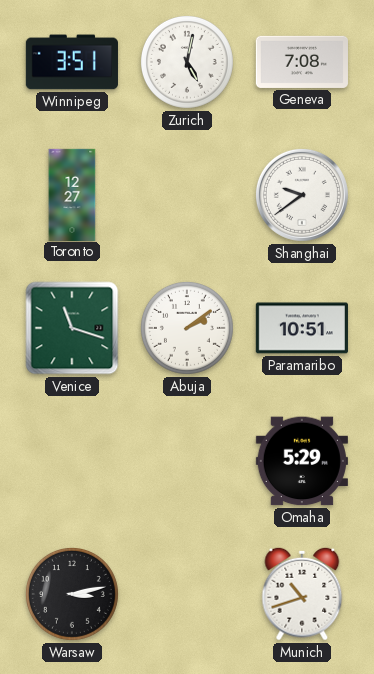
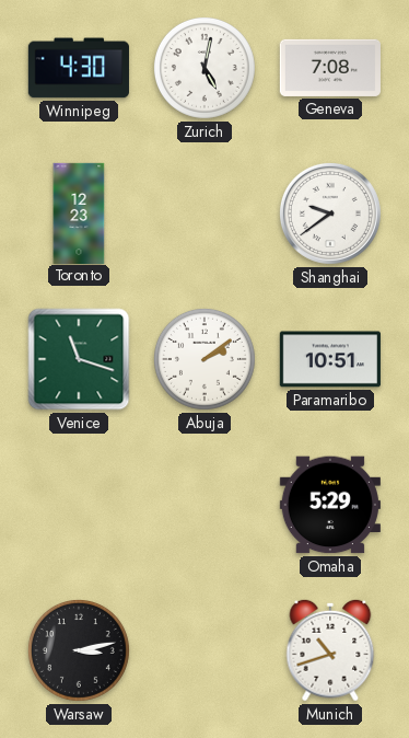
Winnipeg: 3:51 -> 4:30
Toronto: 12:27 -> 12:23
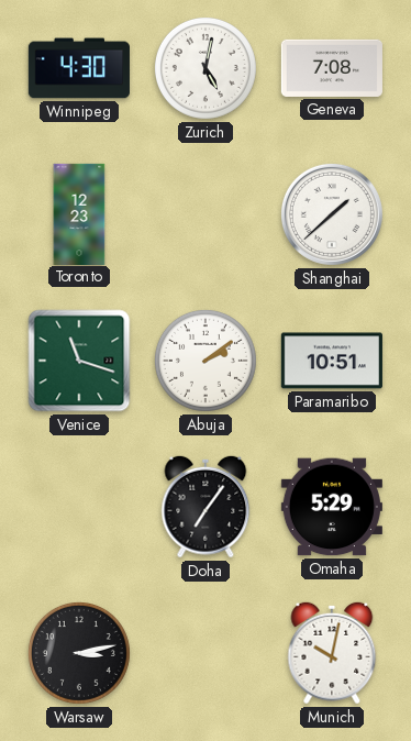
Shanghai: 9:39 -> 1:38
Doha: none -> 7:06
Munich: 10:42 -> 10:02
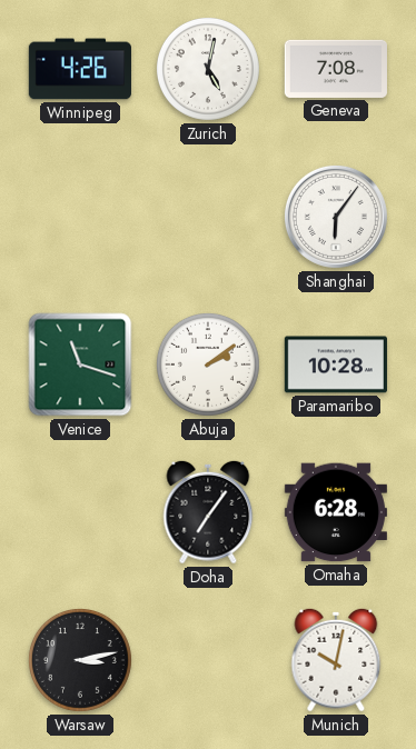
Winnipeg: 4:30 -> 4:26
Toronto: 12:23 -> none
Shanghai: 1:38 -> 6:06
Paramaribo: 10:51 -> 10:28
Omaha: 5:29 -> 6:28
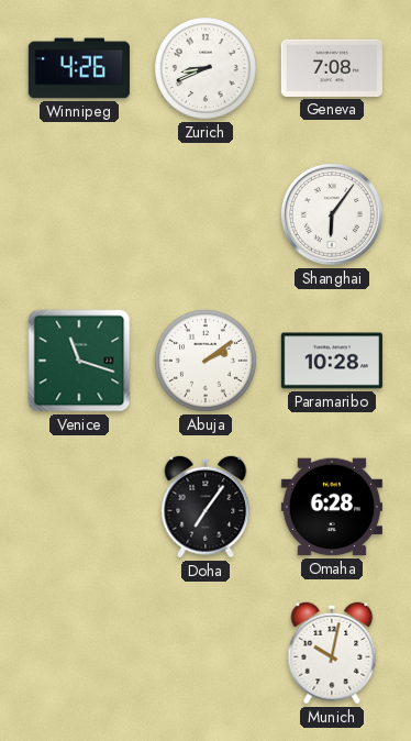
Zurich: 5:02 -> 8:41
Warsaw: 3:13 -> none
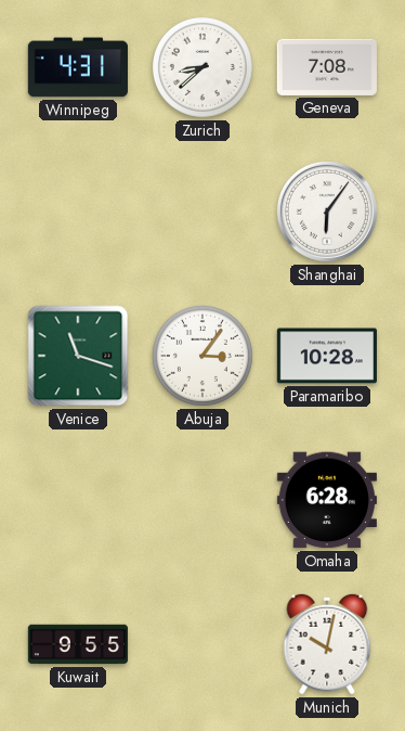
Winnipeg: 4:26 -> 4:31
Zurich: 8:41 -> 8:38
Abuja: 2:09 -> 3:06
Doha: 7:06 -> none
Kuwait: none -> 9:55
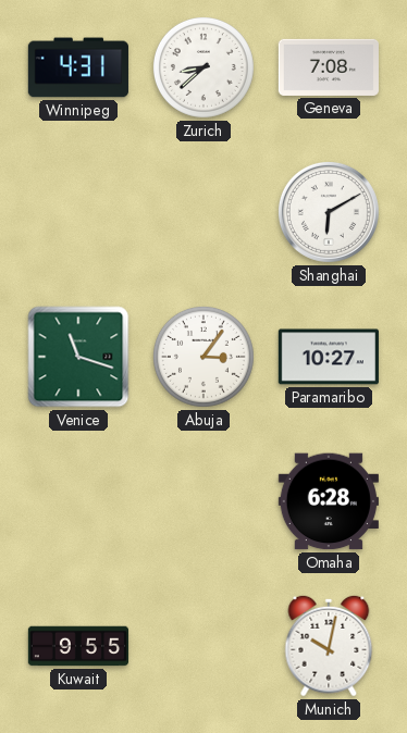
Shanghai: 6:06 -> 6:10
Paramaribo: 10:28 -> 10:27
